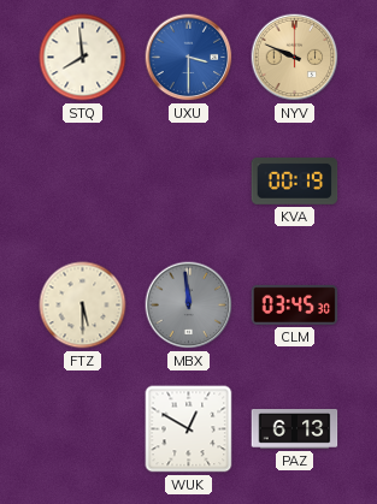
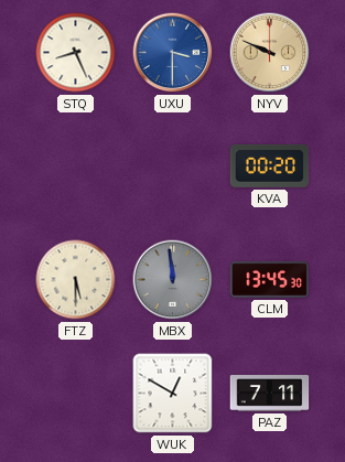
STQ: 7:59 -> 8:26
KVA: 00:19 -> 00:20
CLM: 03:45 -> 13:45
PAZ: 6:13 -> 7:11
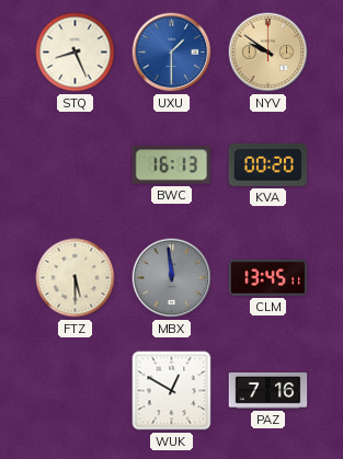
UXU: 3:30 -> 1:30
NYV: 9:49 -> 9:51
BWC: none -> 16:13
CLM: 13:45:30 -> 13:45:11
PAZ: 7:11 -> 7:16
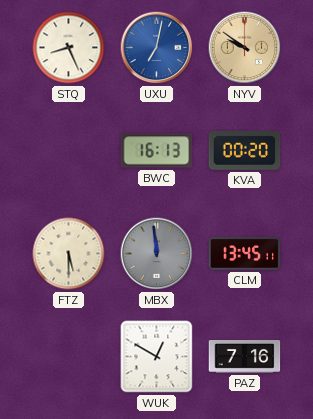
UXU: 1:30 -> 7:02
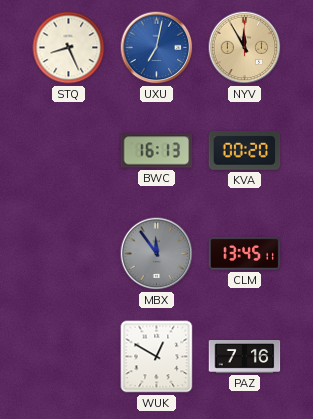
NYV: 9:51 -> 11:55
FTZ: 5:30 -> none
MBX: 11:59 -> 11:54
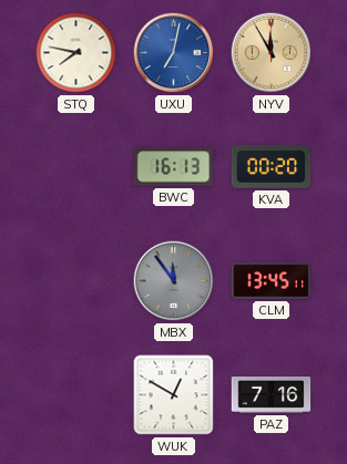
STQ: 8:26 -> 7:47
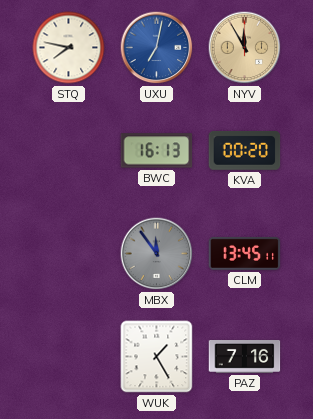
WUK: 12:50 -> 1:25
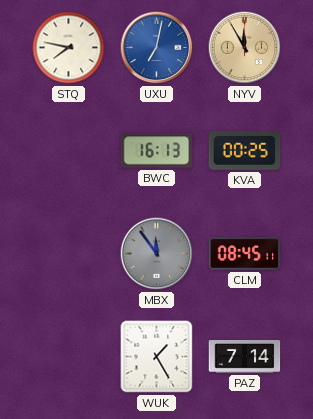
KVA: 00:20 -> 00:25
CLM: 13:45 -> 08:45
PAZ: 7:16 -> 7:14
